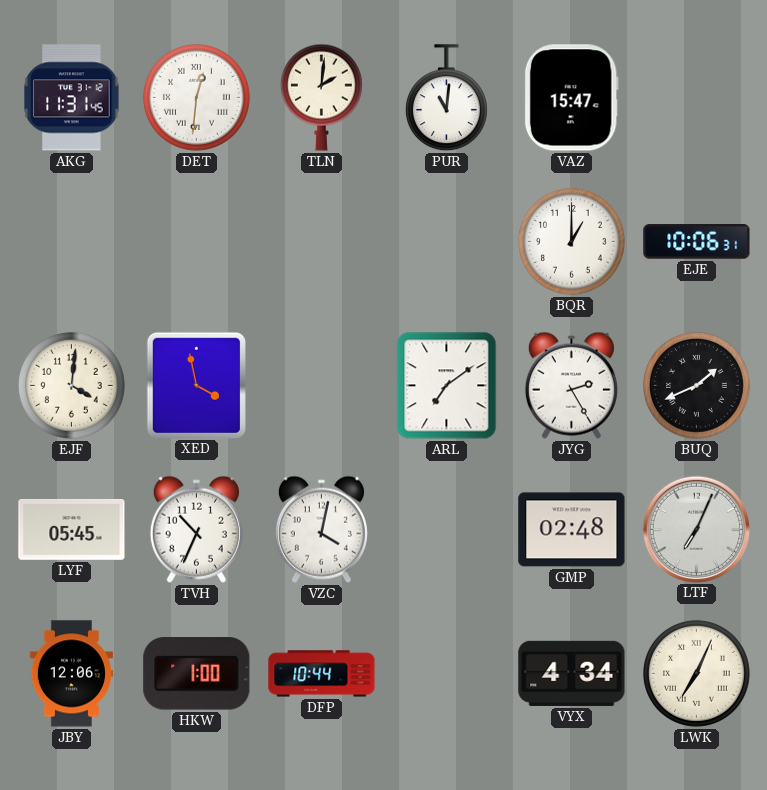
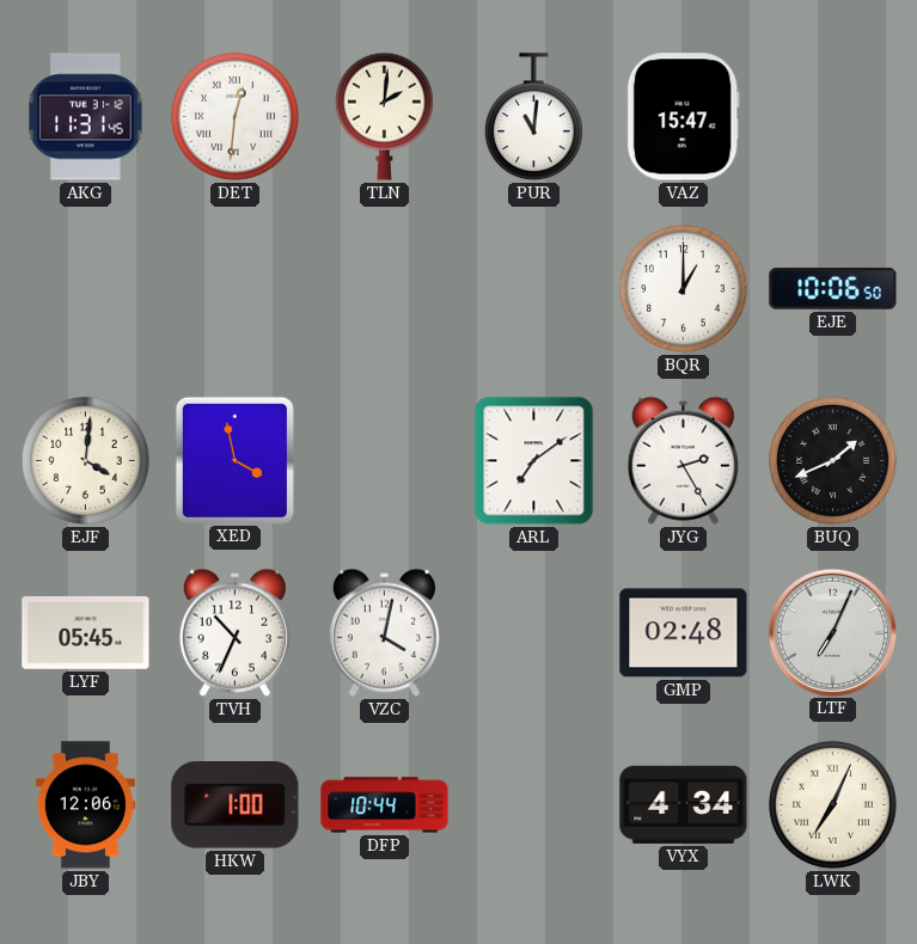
EJE: 10:06:31 -> 10:06:50
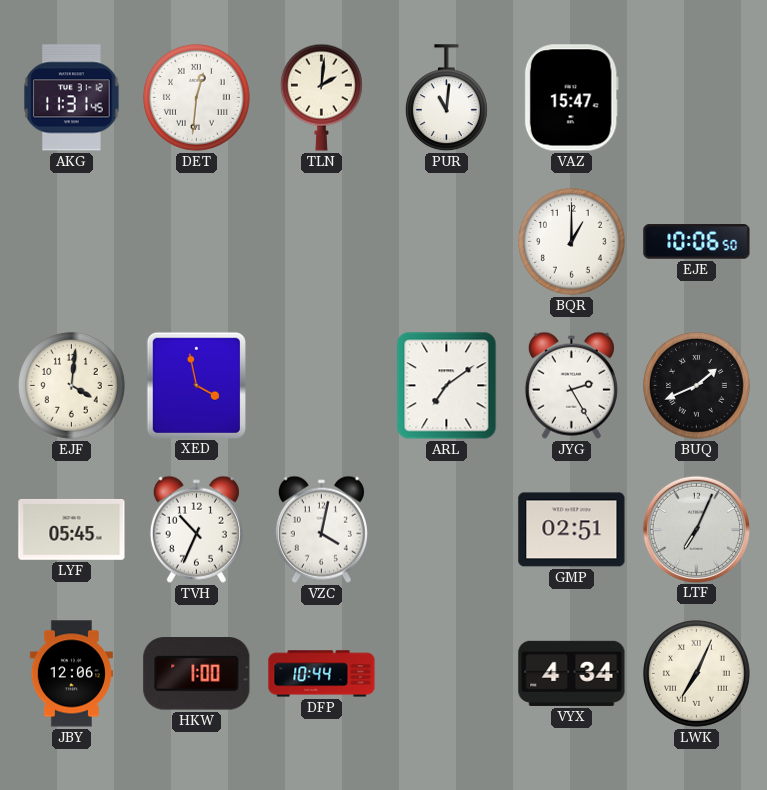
GMP: 02:48 -> 02:51
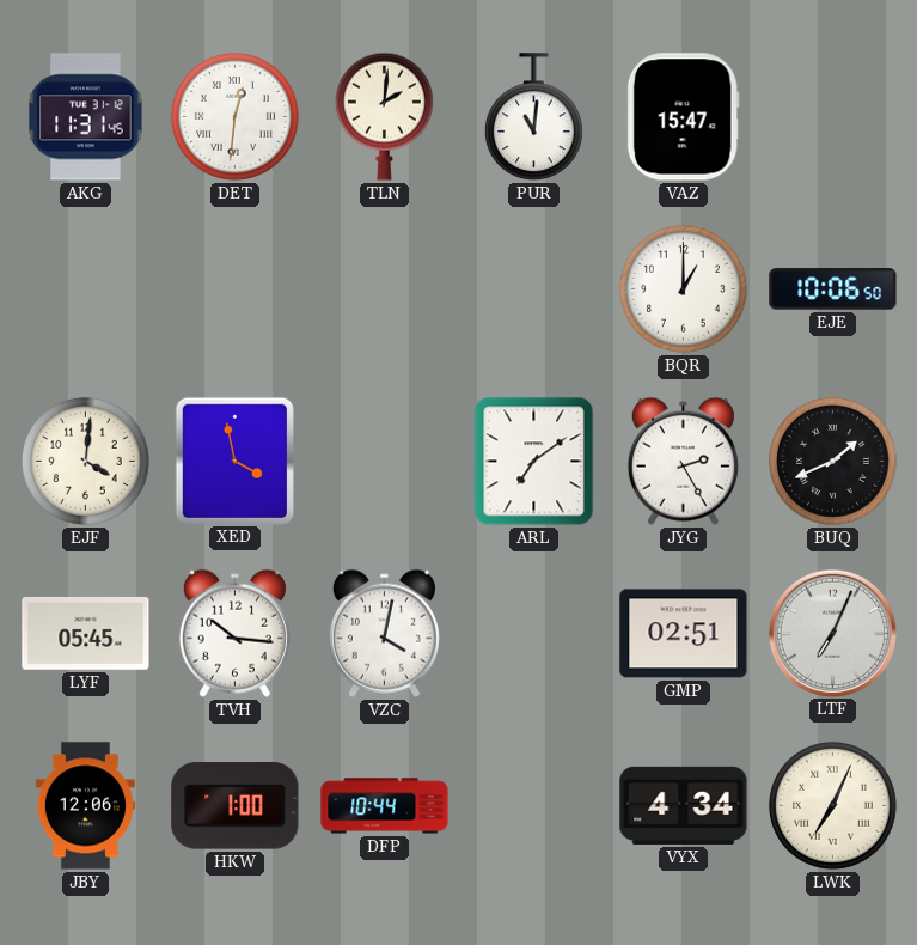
TVH: 10:34 -> 10:16
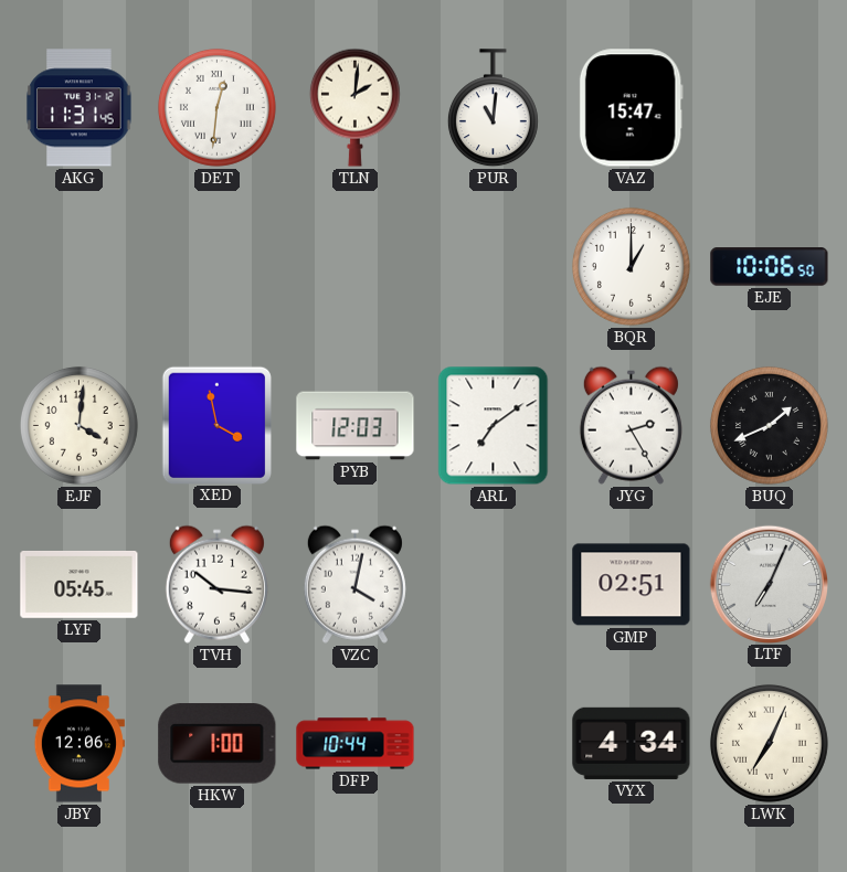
PYB: none -> 12:03
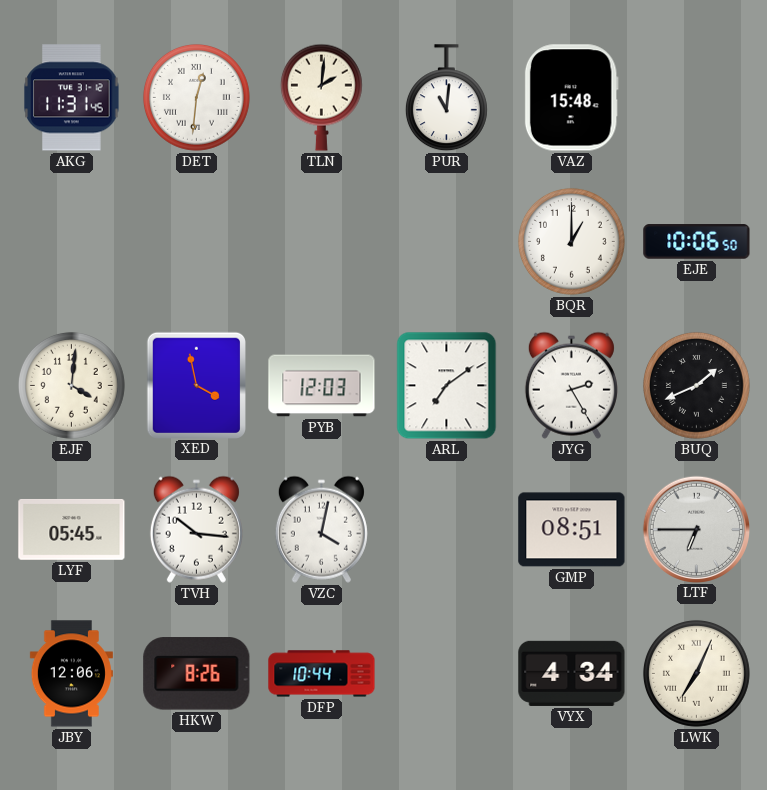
VAZ: 15:47 -> 15:48
GMP: 02:51 -> 08:51
LTF: 7:04 -> 6:45
HKW: 1:00 -> 8:26
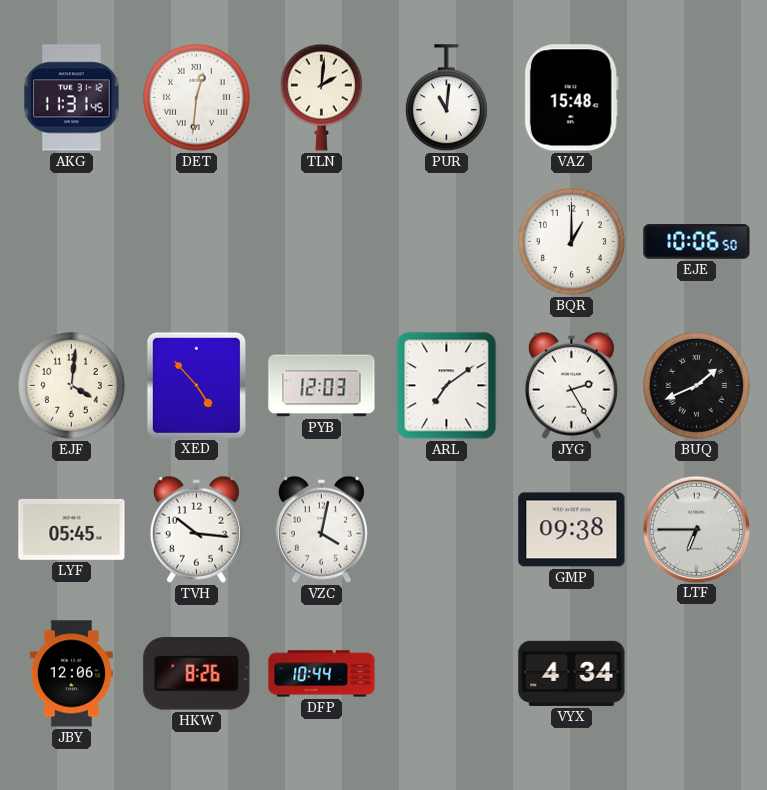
XED: 3:58 -> 4:53
GMP: 08:51 -> 09:38
LWK: 7:04 -> none
